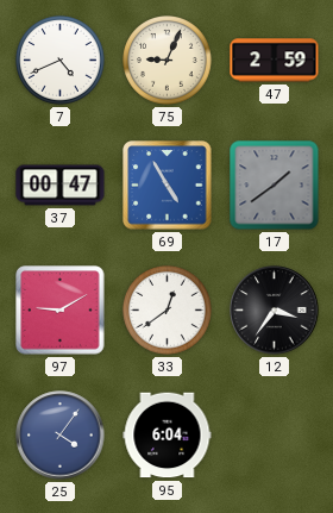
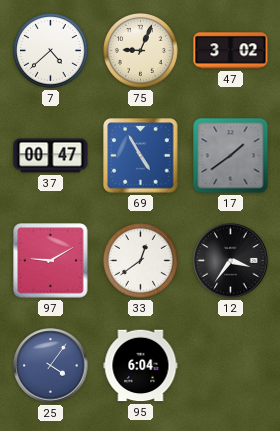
7: 4:41 -> 4:38
47: 2:59 -> 3:02
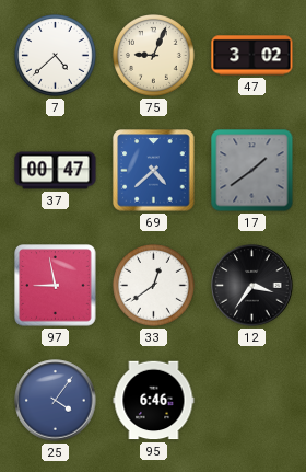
69: 4:55 -> 4:38
97: 9:10 -> 8:58
95: 6:04 -> 6:46
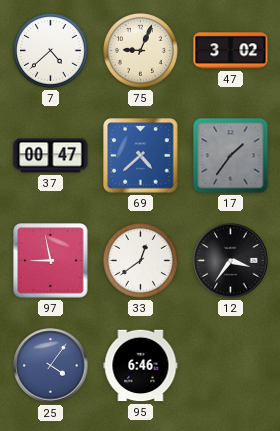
17: 1:39 -> 1:36
